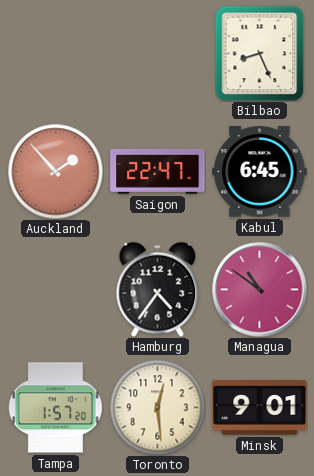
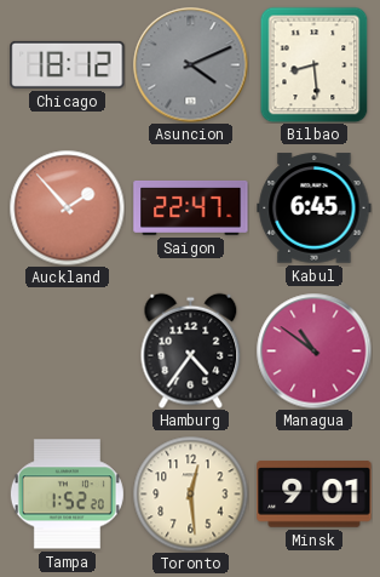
Chicago: none -> 18:12
Asuncion: none -> 4:11
Bilbao: 8:26 -> 8:29
Tampa: 1:57 -> 1:52
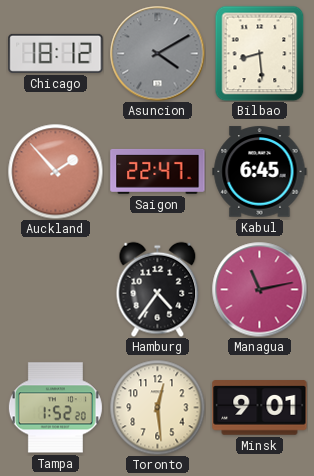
Asuncion: 4:11 -> 4:10
Managua: 10:51 -> 11:13
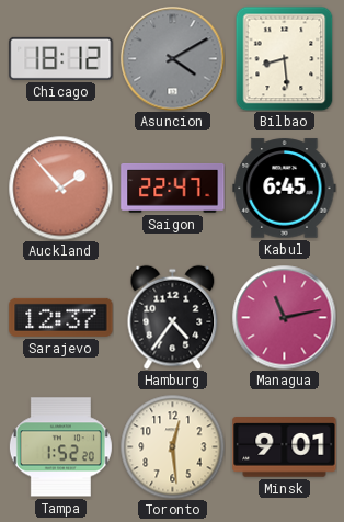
Sarajevo: none -> 12:37
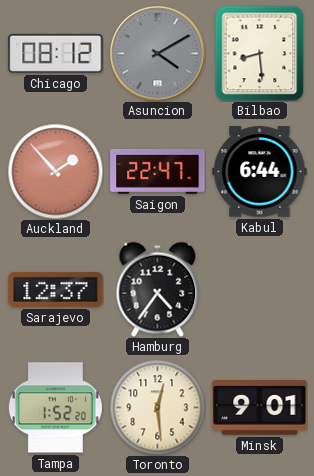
Chicago: 18:12 -> 08:12
Kabul: 6:45 -> 6:44
Managua: 11:13 -> none
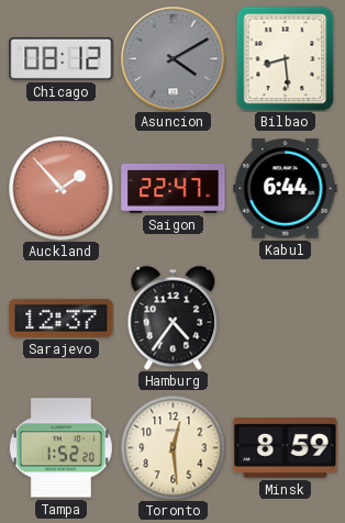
Minsk: 9:01 -> 8:59
